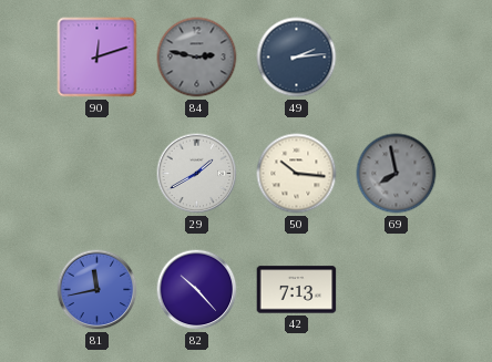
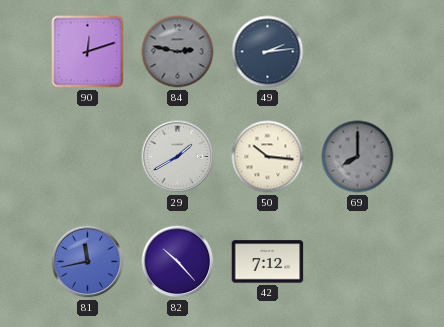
69: 7:58 -> 8:00
42: 7:13 -> 7:12
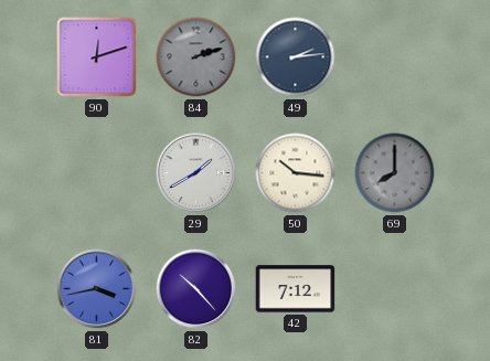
84: 2:47 -> 2:12
81: 11:43 -> 3:43
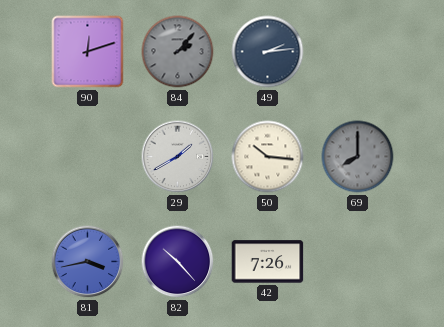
84: 2:12 -> 2:07
42: 7:12 -> 7:26
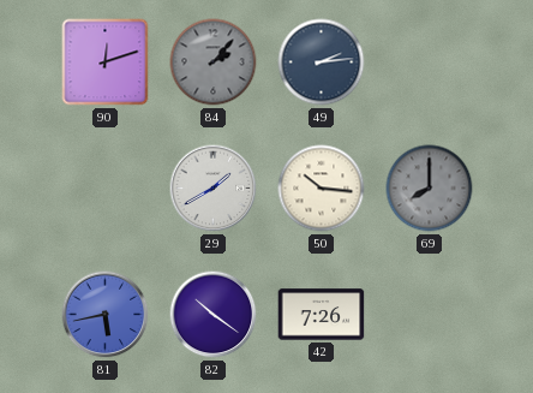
81: 3:43 -> 5:43
82: 10:23 -> 10:21
